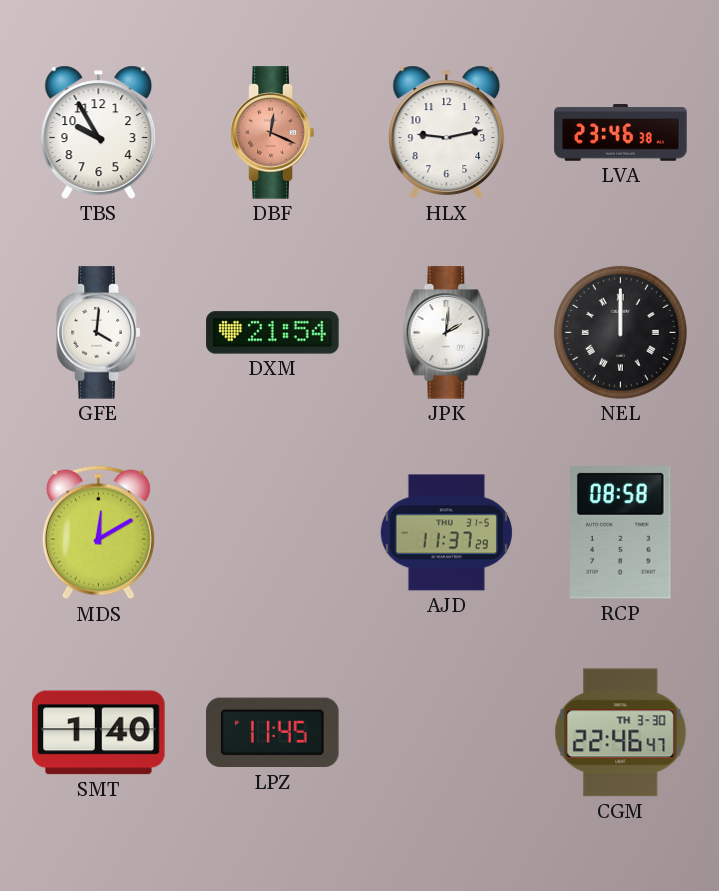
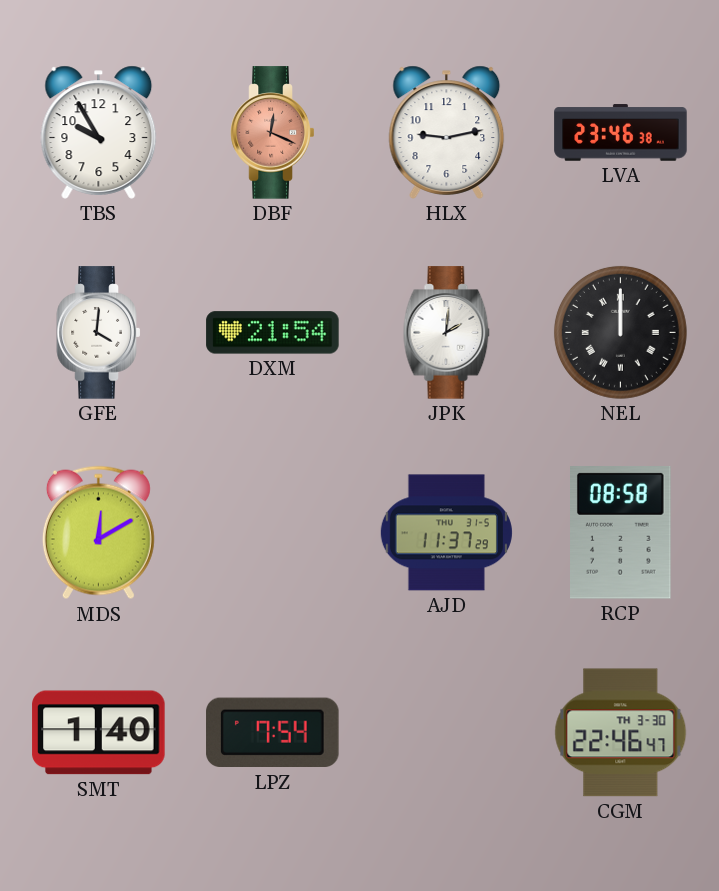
LPZ: 11:45 -> 7:54
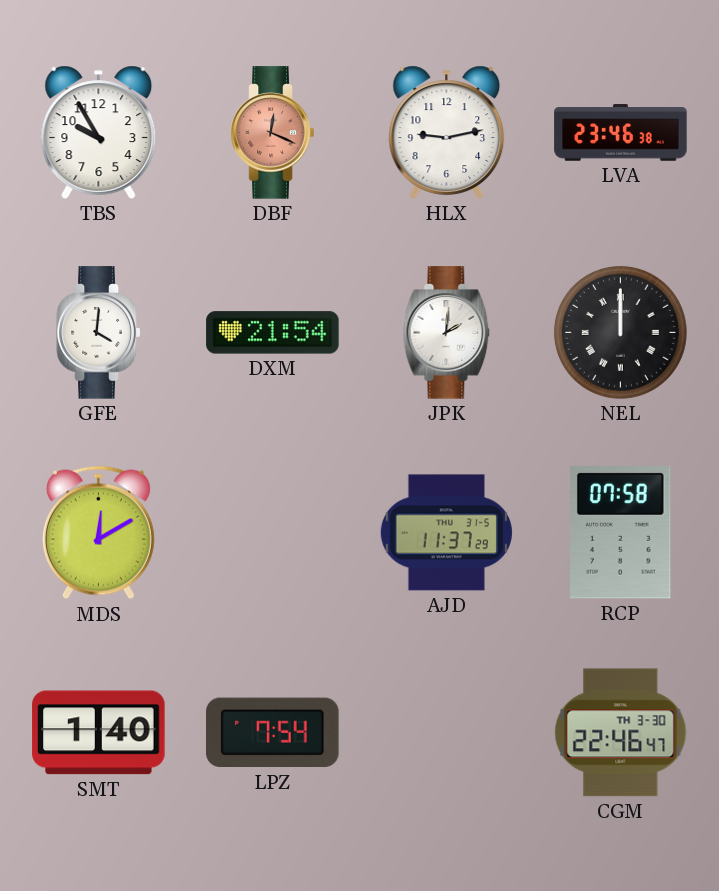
RCP: 08:58 -> 07:58
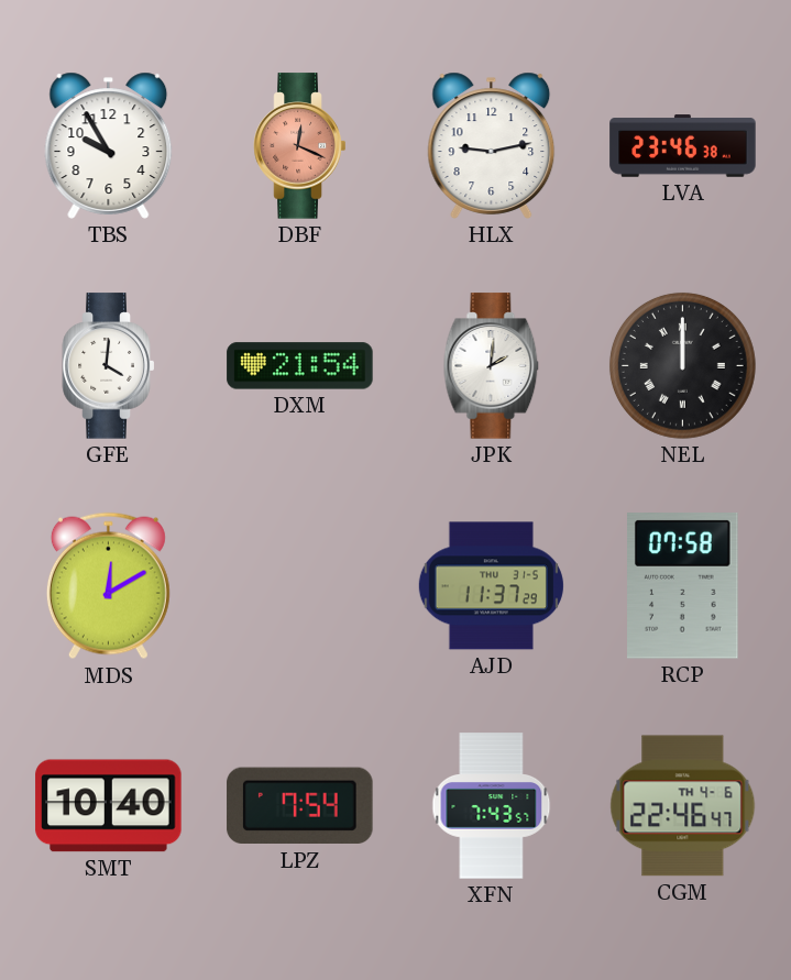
SMT: 1:40 -> 10:40
XFN: none -> 7:43
CGM date: TH 3-30 -> TH 4-6
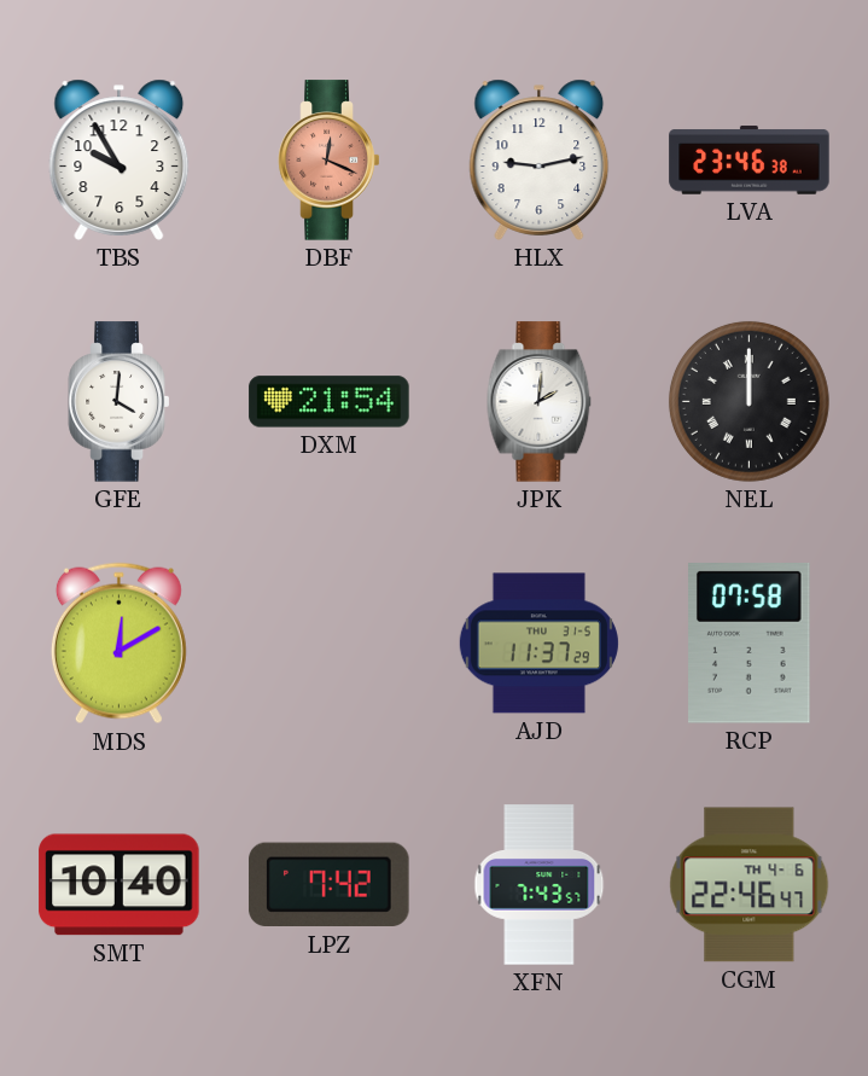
LPZ: 7:54 -> 7:42
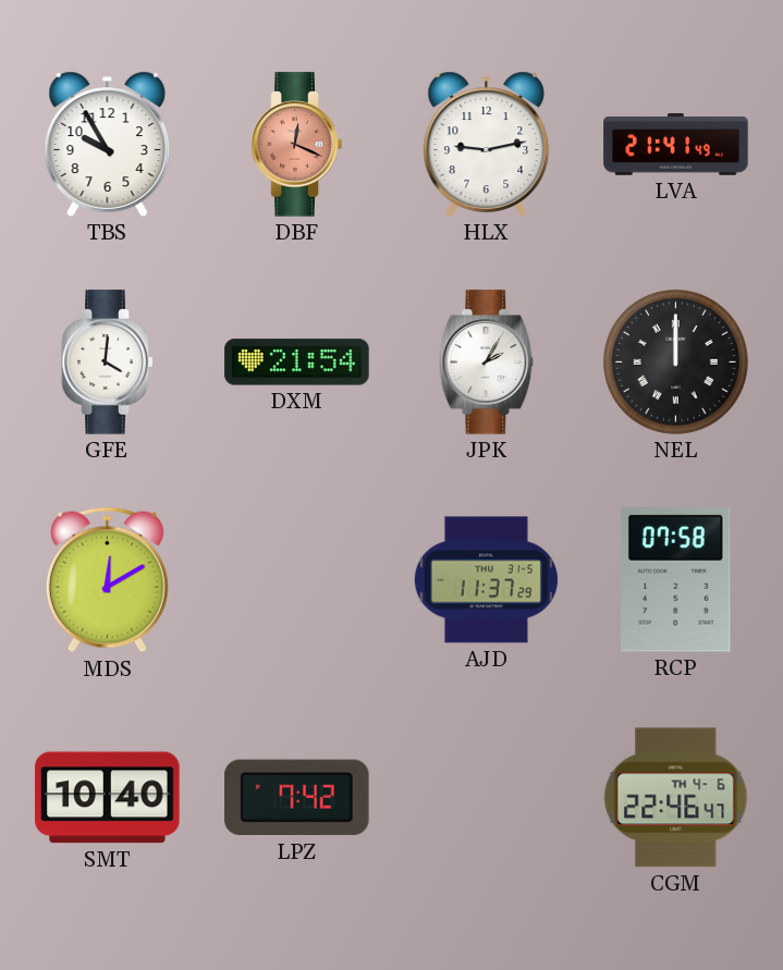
LVA: 23:46 -> 21:41
JPK: 2:01 -> 2:05
XFN: 7:43 -> none
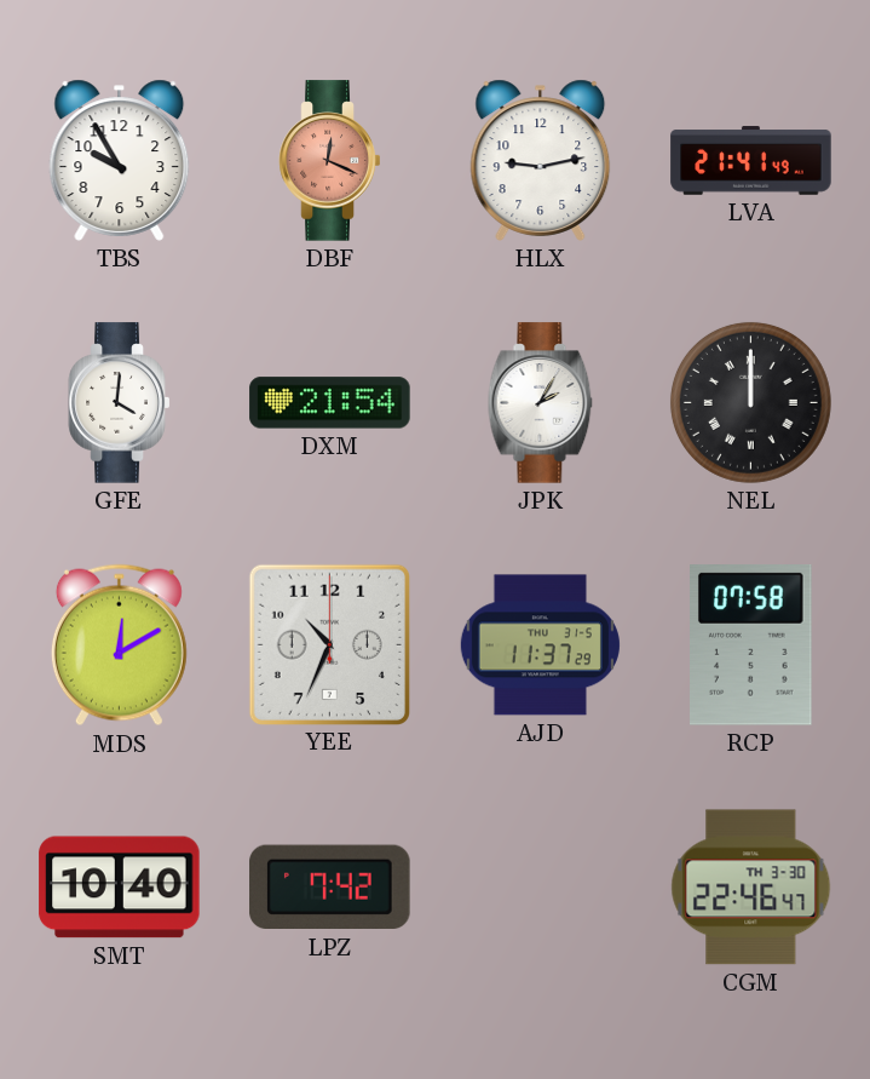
YEE: none -> 10:34
CGM date: TH 4-6 -> TH 3-30
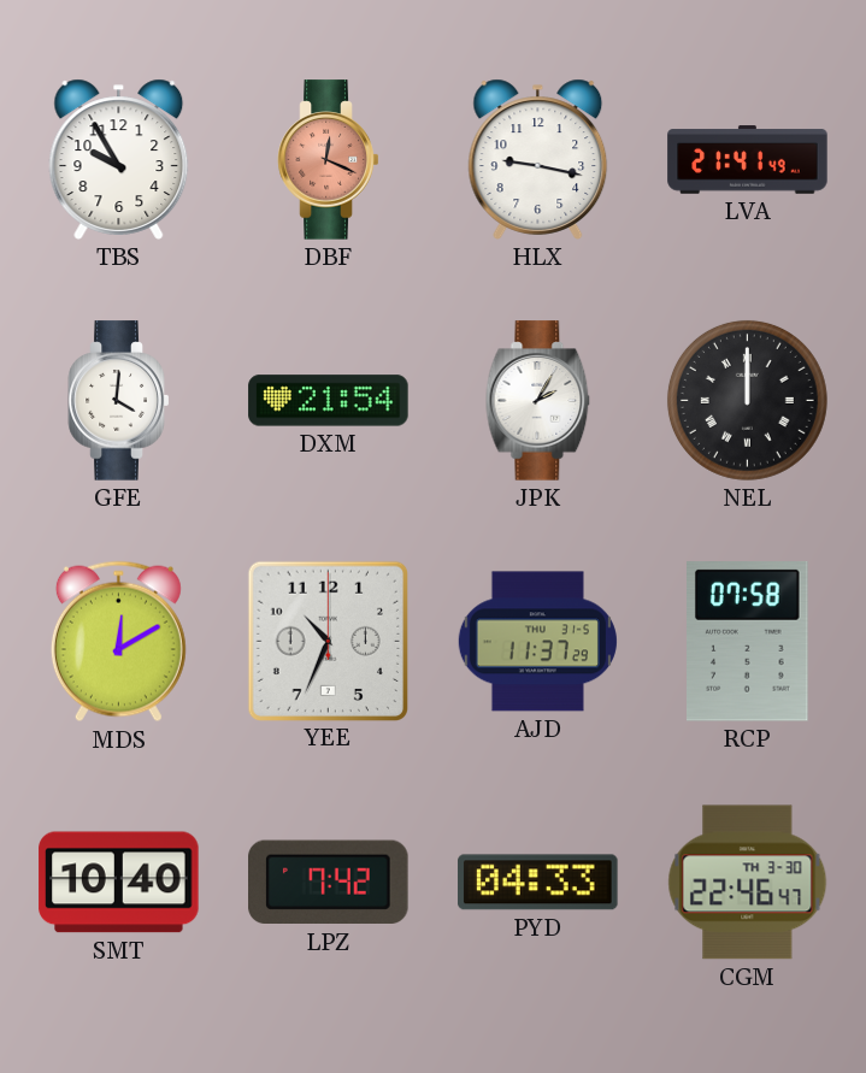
HLX: 9:13 -> 9:17
PYD: none -> 04:33
